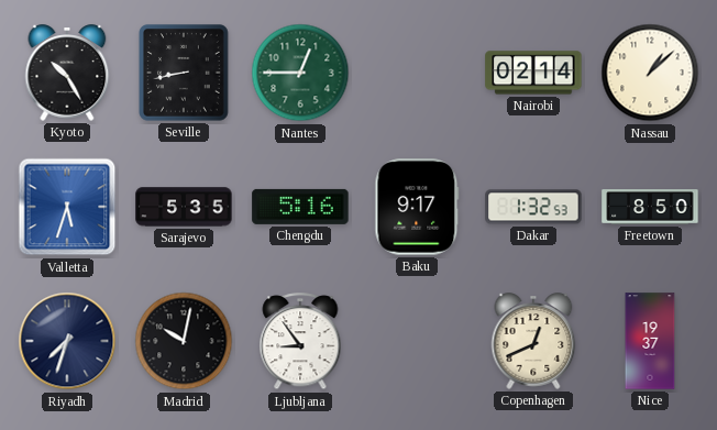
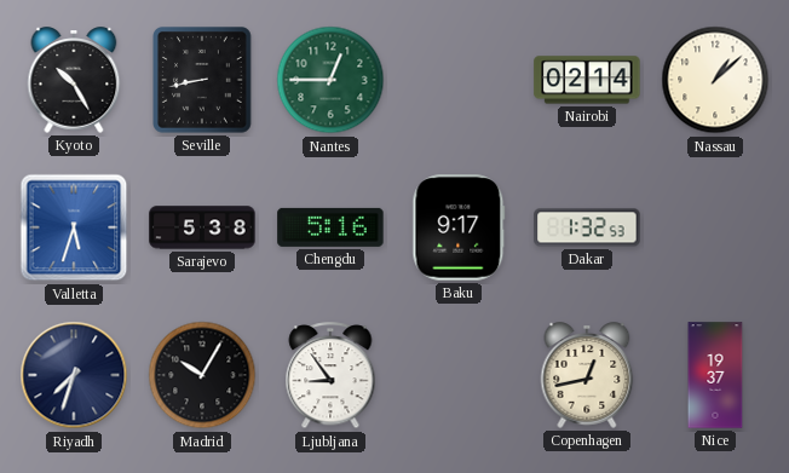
Sarajevo: 5:35 -> 5:38
Freetown: 8:50 -> none
Madrid: 10:02 -> 10:05
Copenhagen: 12:41 -> 12:43
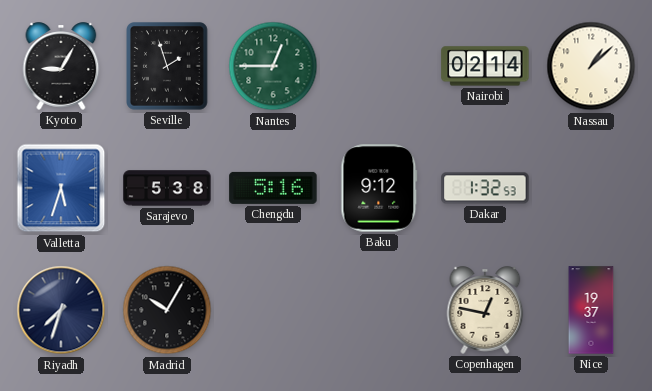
Kyoto: 10:25 -> 9:05
Seville: 8:43 -> 1:57
Baku: 9:17 -> 9:12
Ljubljana: 8:54 -> none
Copenhagen: 12:43 -> 12:47
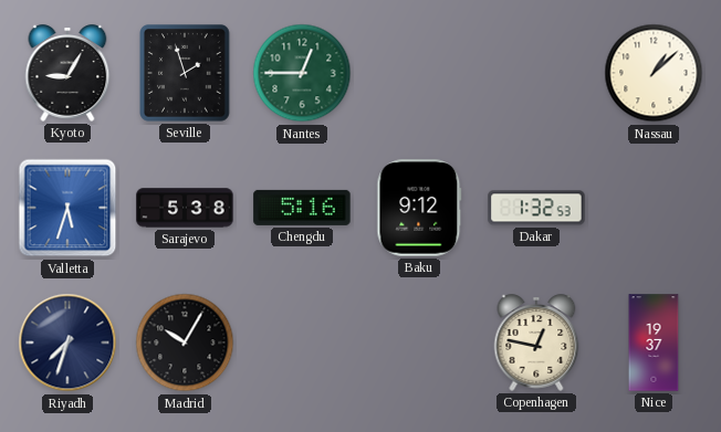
Nairobi: 02:14 -> none
